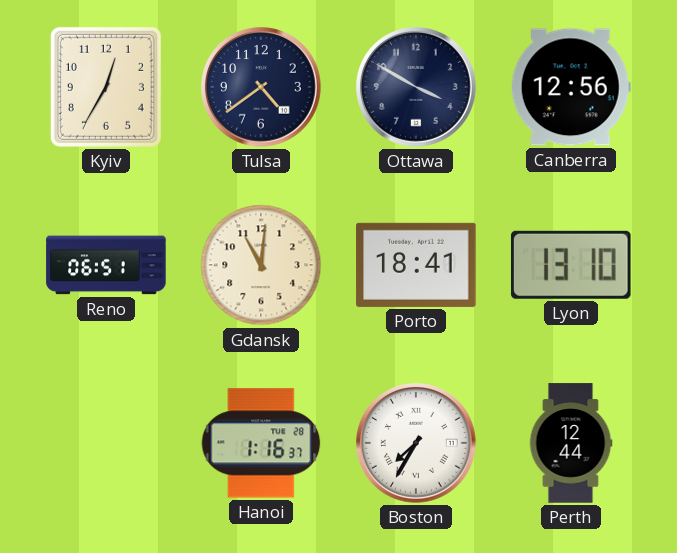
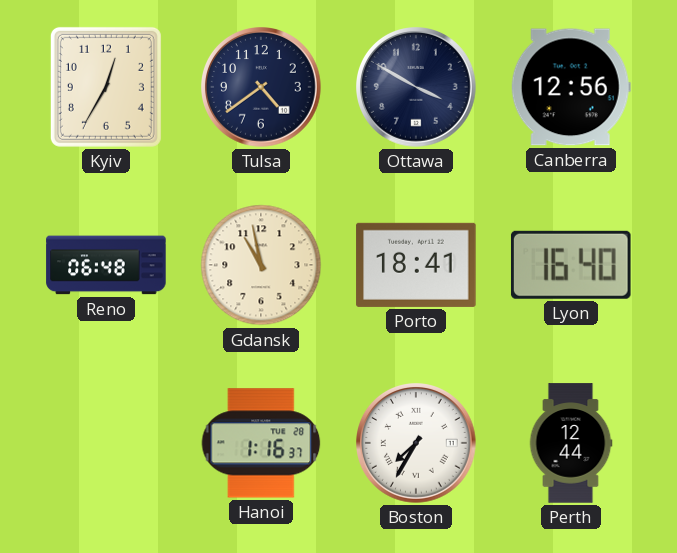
Reno: 06:51 -> 06:48
Gdansk: 11:01 -> 10:58
Lyon: 13:10 -> 16:40
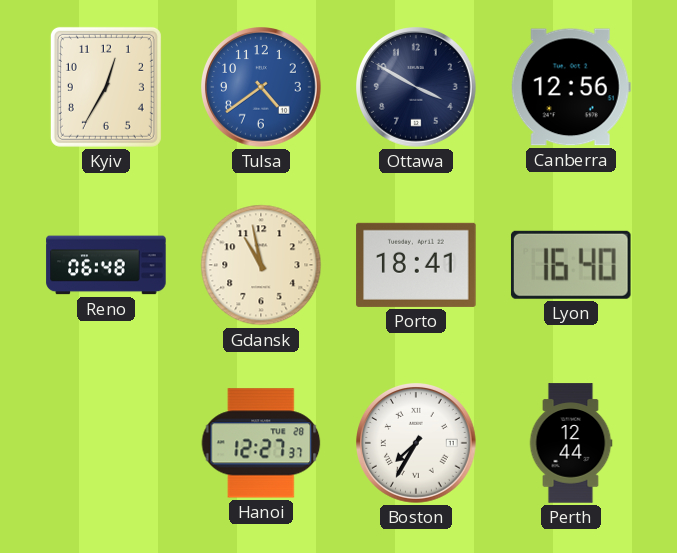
Tulsa dial: navy -> blue
Hanoi: 1:16 -> 12:27
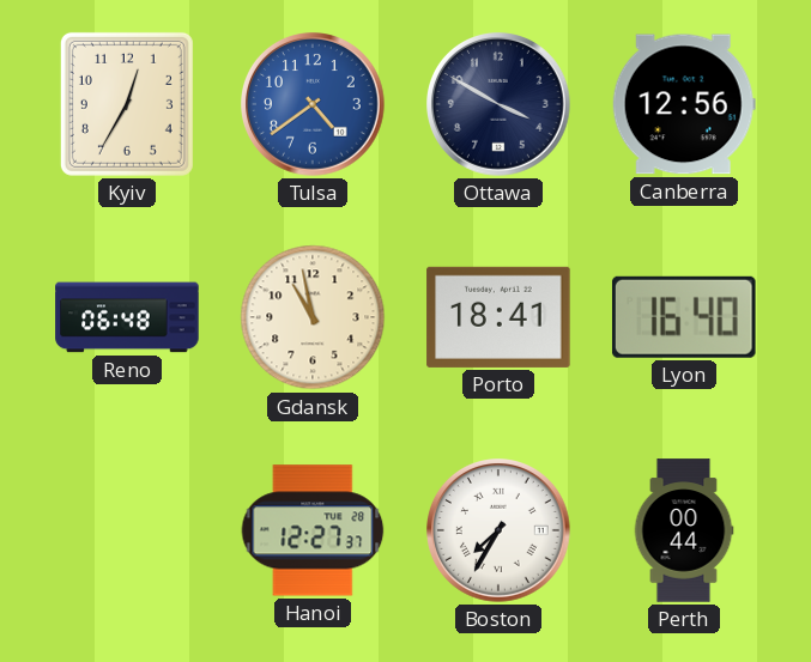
Perth: 12:44 -> 00:44
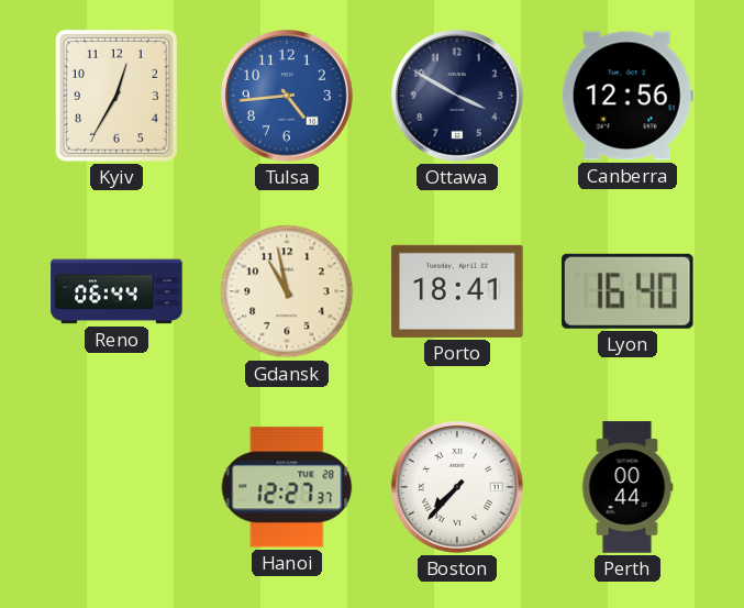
Tulsa: 4:39 -> 4:44
Reno: 06:48 -> 06:44
Boston: 7:35 -> 7:37
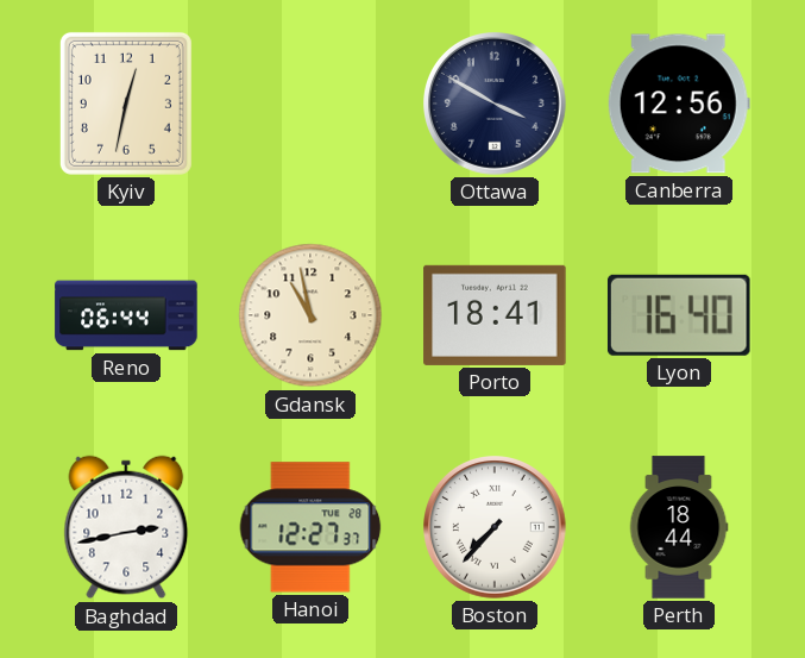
Kyiv: 12:35 -> 12:32
Tulsa: 4:44 -> none
Baghdad: none -> 2:43
Perth: 00:44 -> 18:44
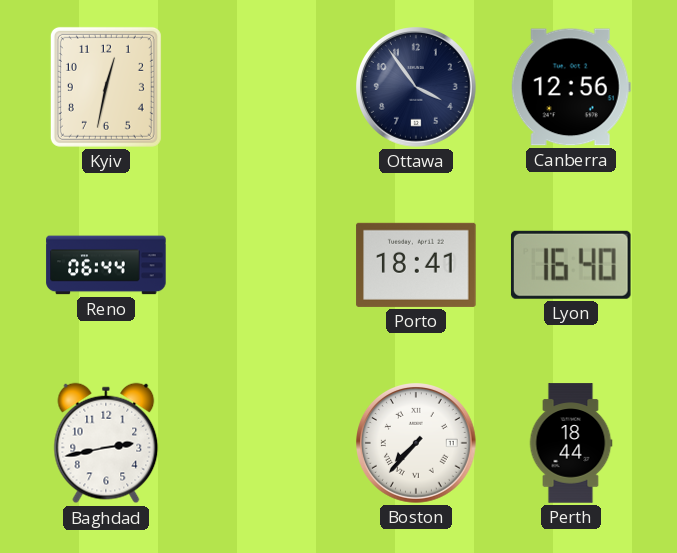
Ottawa: 3:50 -> 3:54
Gdansk: 10:58 -> none
Hanoi: 12:27 -> none
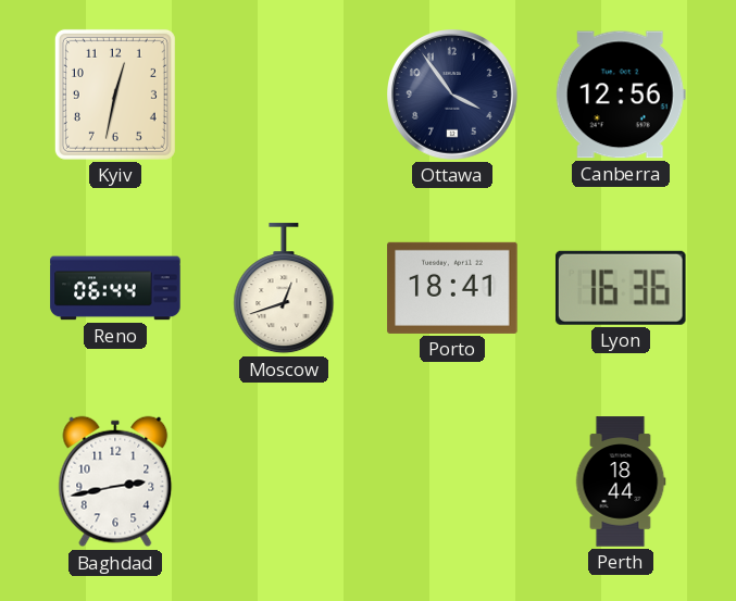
Moscow: none -> 12:42
Lyon: 16:40 -> 16:36
Boston: 7:37 -> none
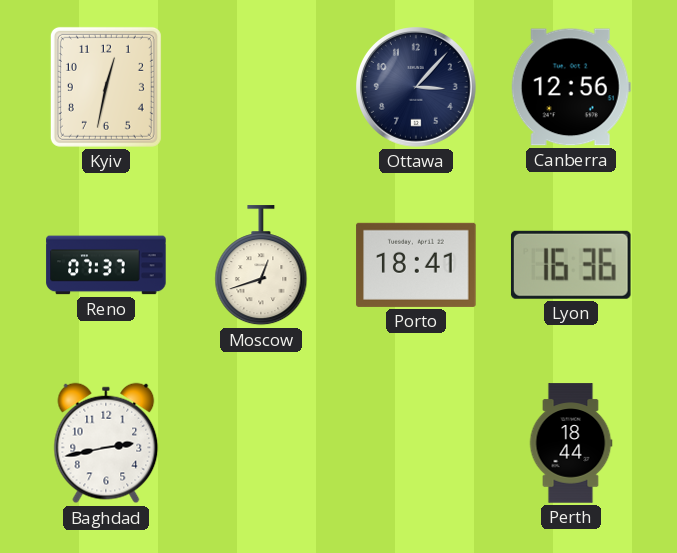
Ottawa: 3:54 -> 3:07
Reno: 06:44 -> 07:37
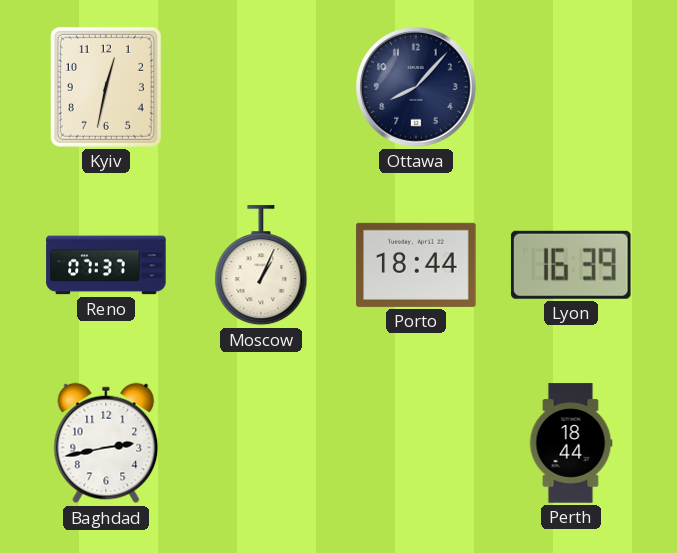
Ottawa: 3:07 -> 8:07
Canberra: 12:56 -> none
Moscow: 12:42 -> 1:04
Porto: 18:41 -> 18:44
Lyon: 16:36 -> 16:39
